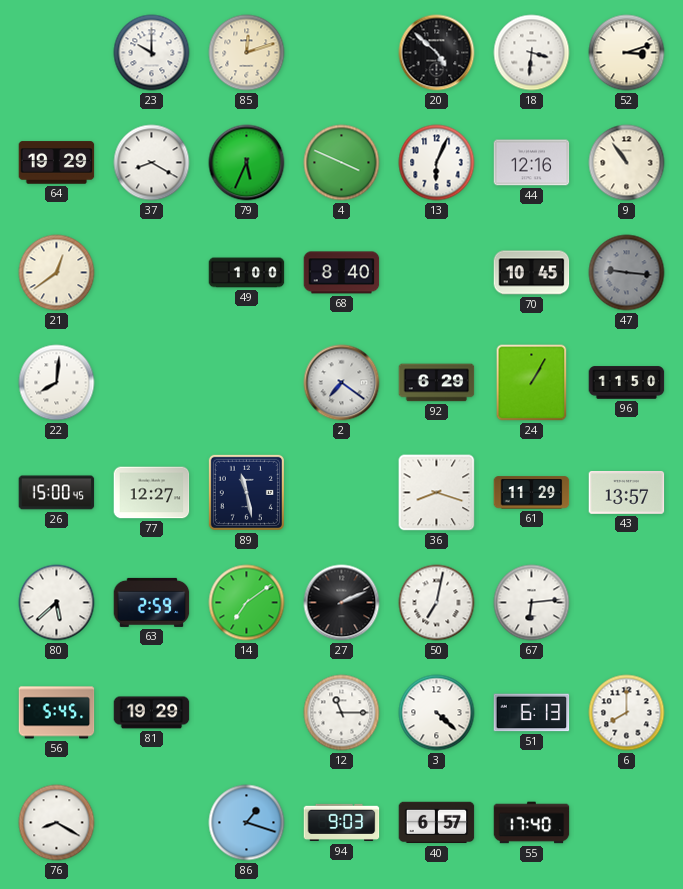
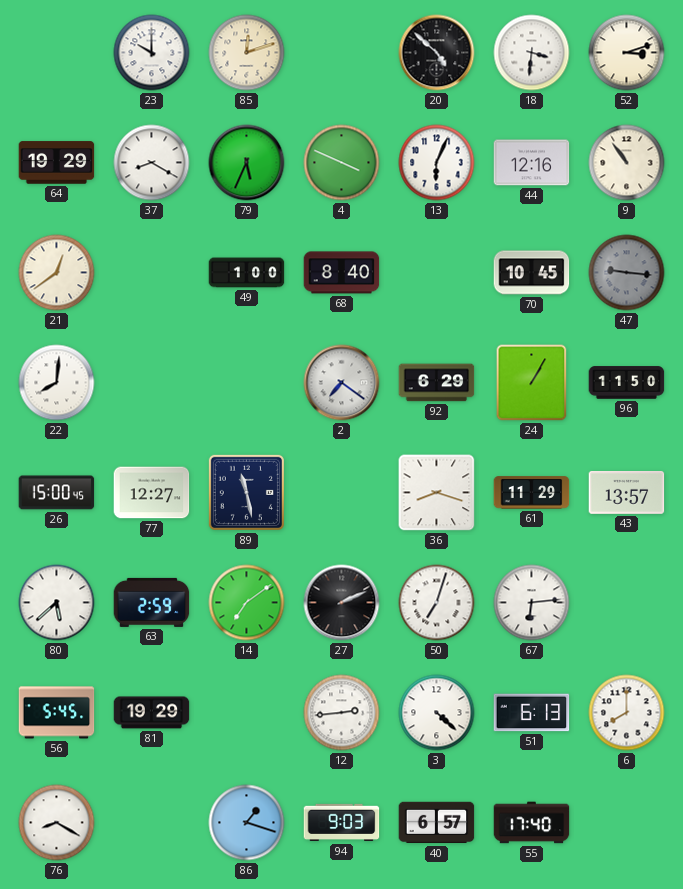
50: 7:02 -> 7:03
12: 11:15 -> 2:44
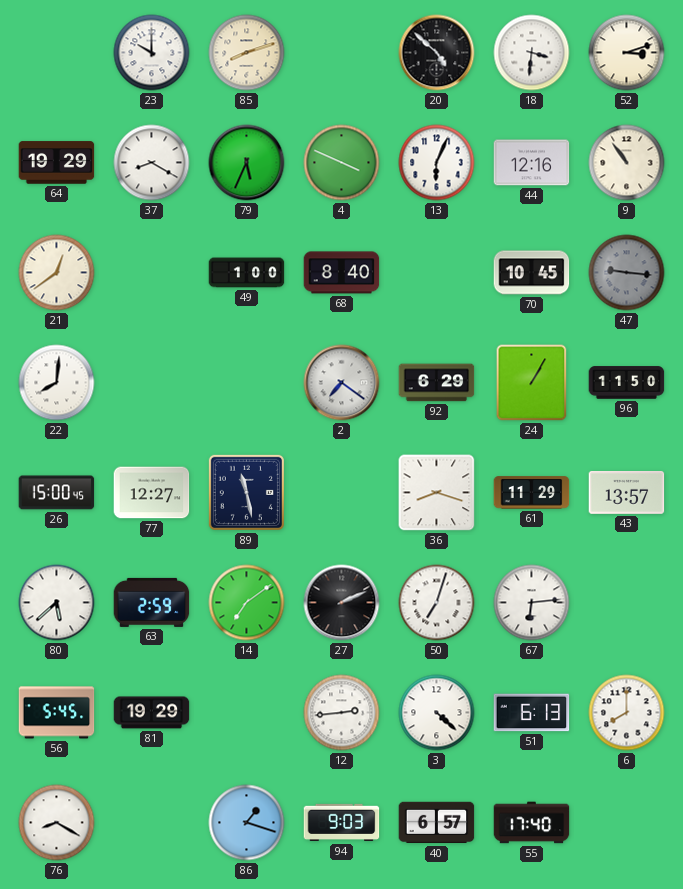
85: 12:12 -> 8:12
